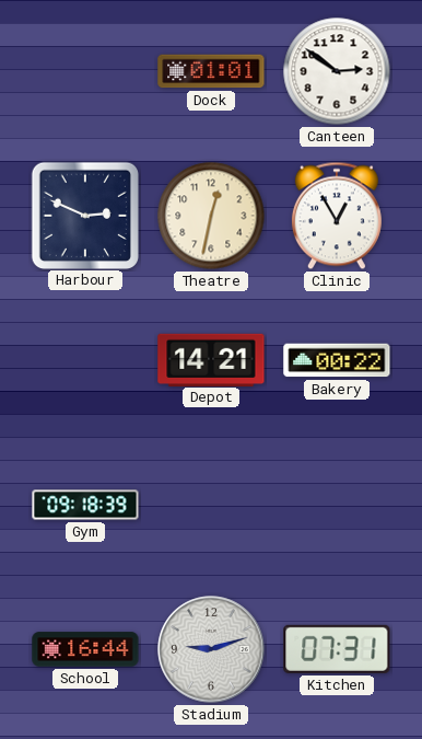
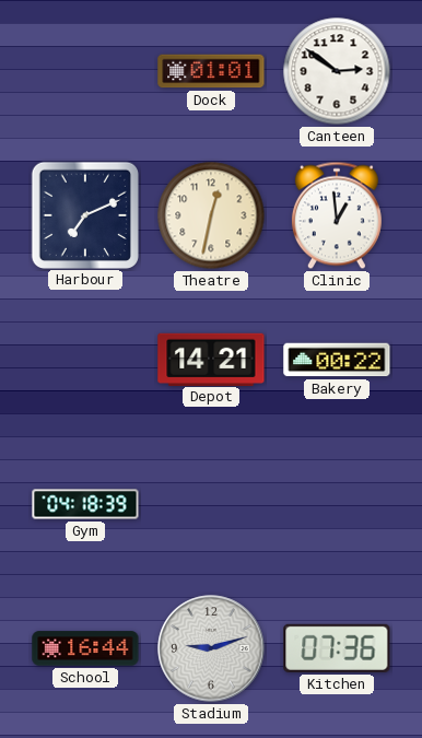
Harbour: 2:49 -> 7:11
Clinic: 12:55 -> 12:59
Gym: 09:18 -> 04:18
Kitchen: 07:31 -> 07:36
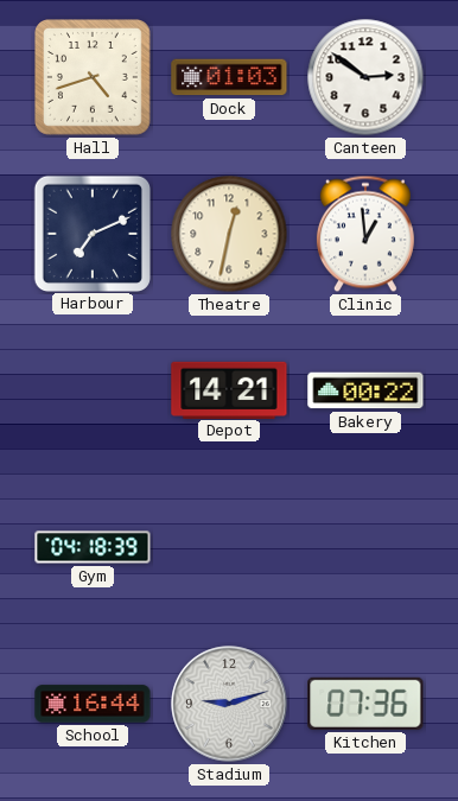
Hall: none -> 4:42
Dock: 01:01 -> 01:03
